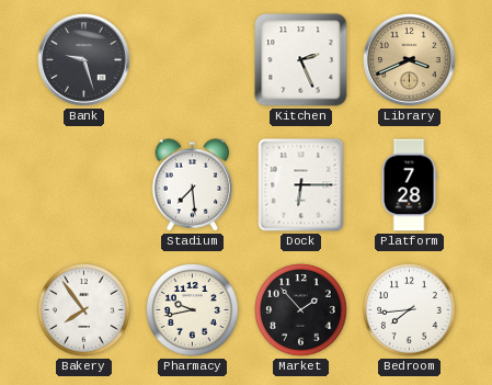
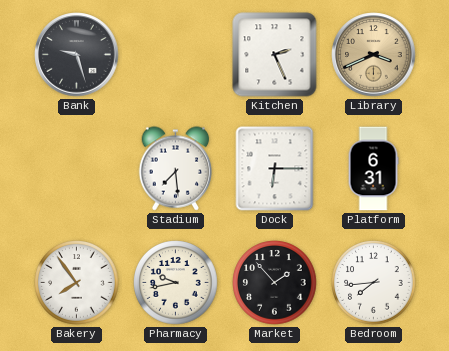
Platform: 7:28 -> 6:31
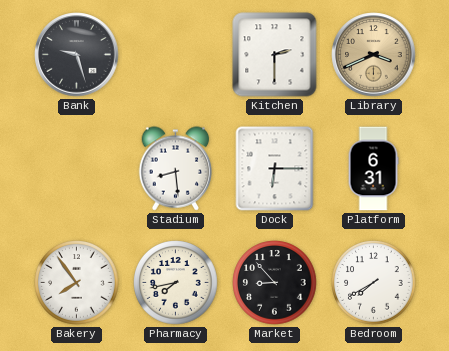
Kitchen: 2:26 -> 2:30
Stadium: 7:29 -> 8:29
Pharmacy: 9:43 -> 7:43
Market: 1:53 -> 8:53
Bedroom: 7:44 -> 7:40
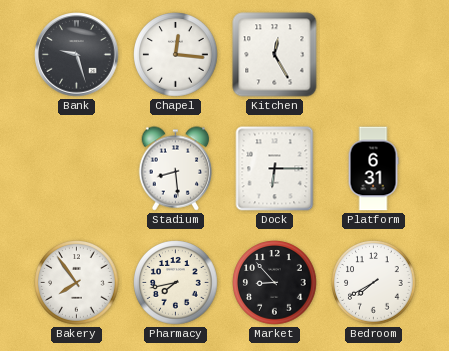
Chapel: none -> 12:16
Kitchen: 2:30 -> 12:25
Library: 3:41 -> none
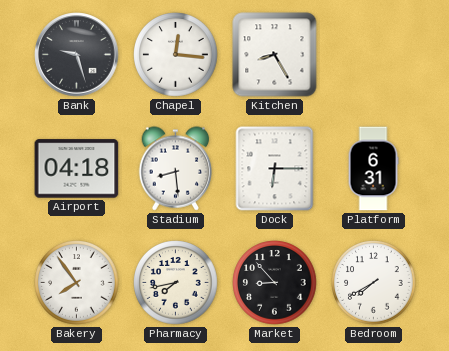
Kitchen: 12:25 -> 8:25
Airport: none -> 04:18
